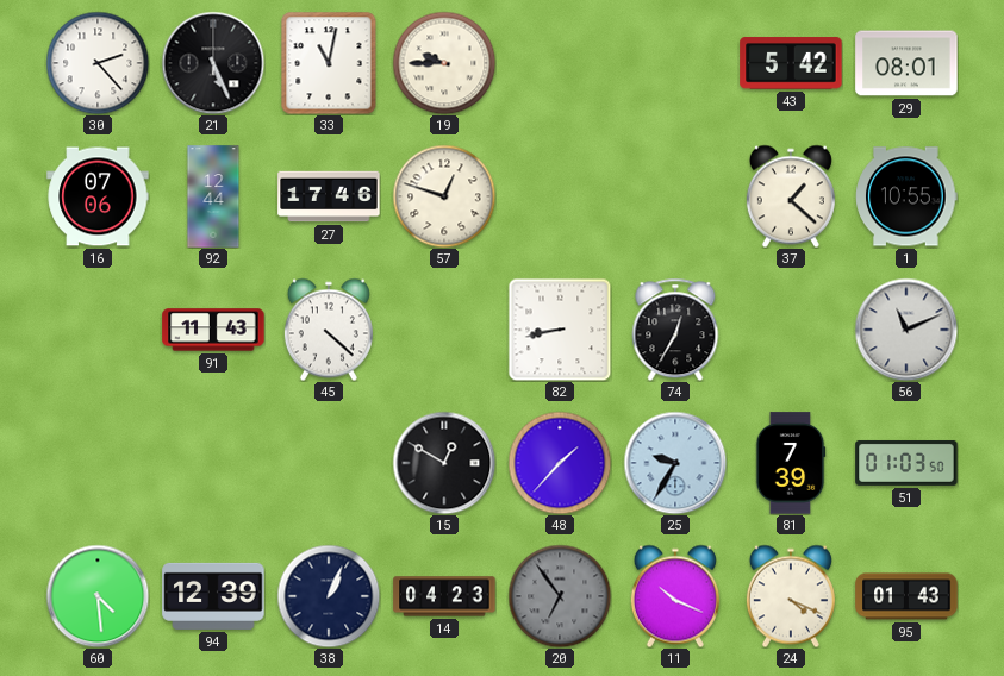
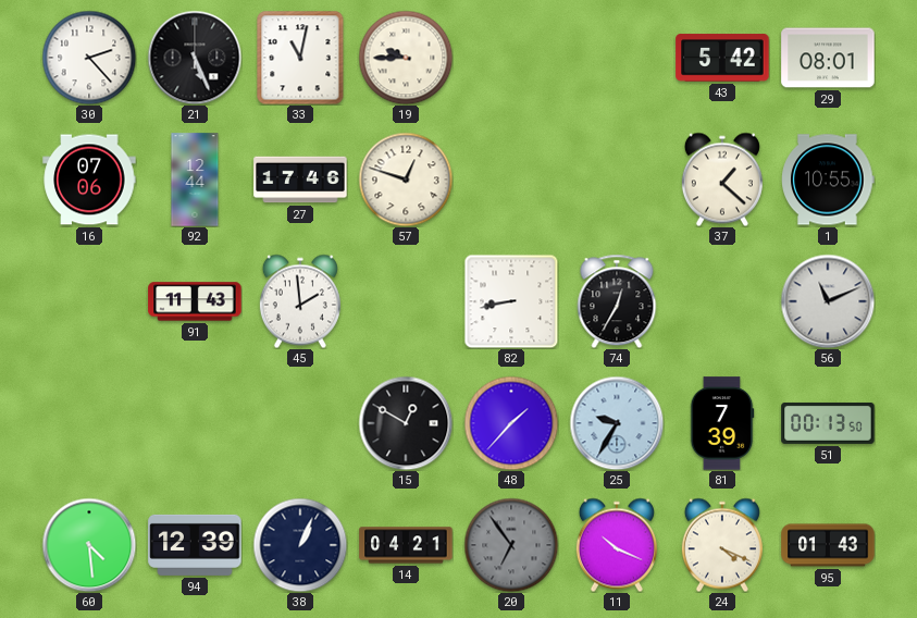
45: 4:22 -> 1:59
51: 01:03 -> 00:13
14: 04:23 -> 04:21
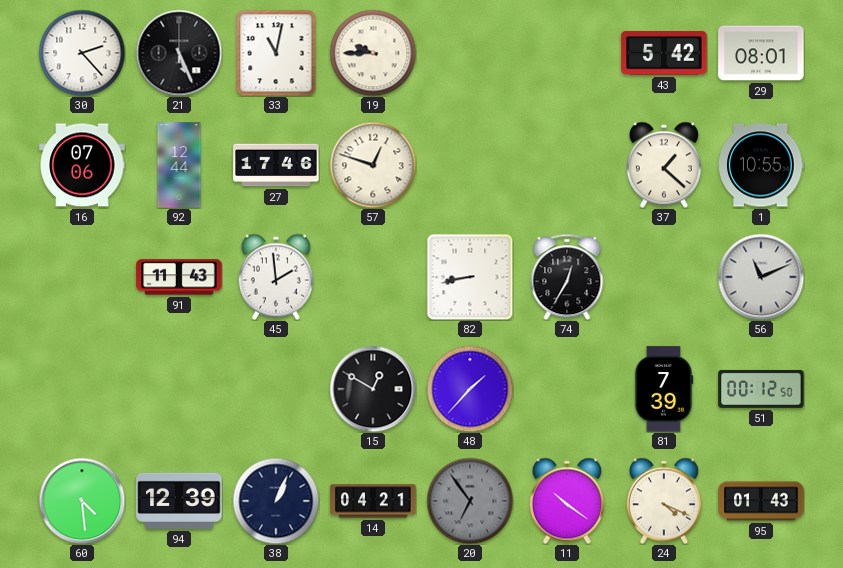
25: 9:35 -> none
51: 00:13 -> 00:12
11: 10:19 -> 10:21
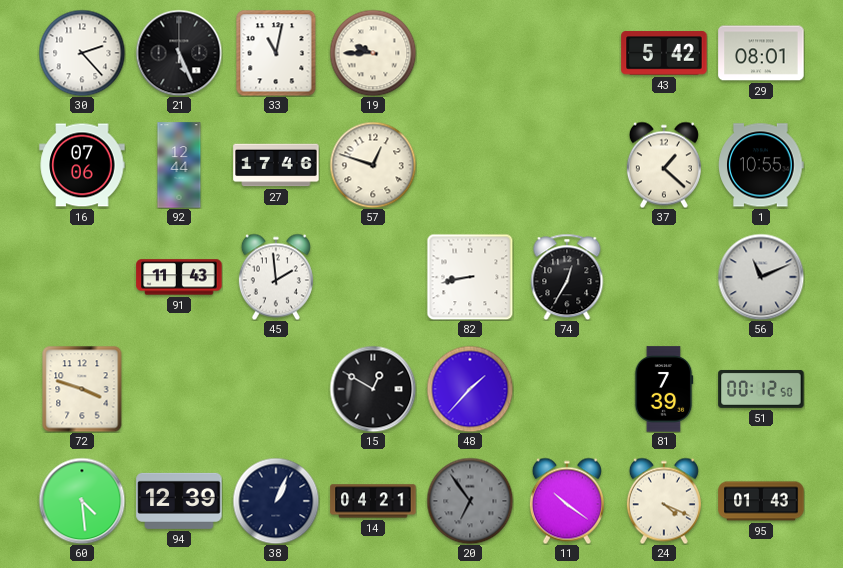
72: none -> 3:48
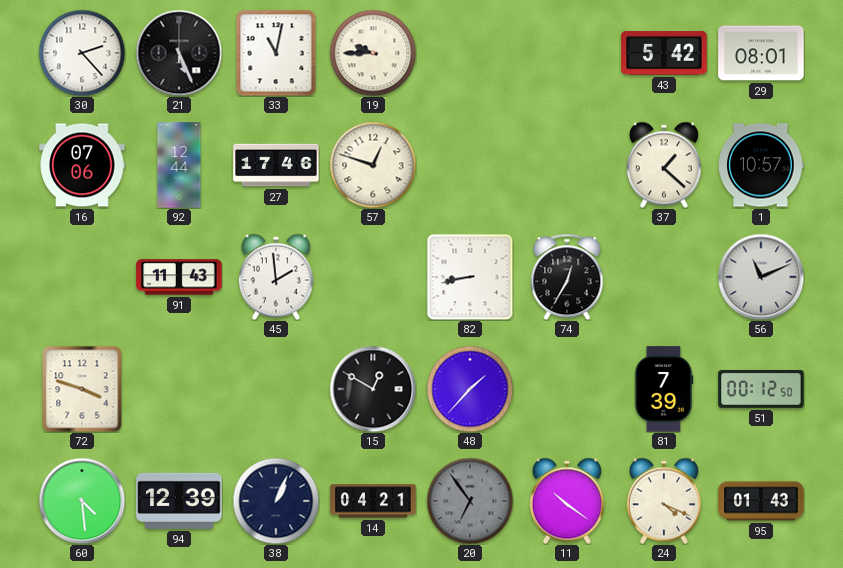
1: 10:55 -> 10:57
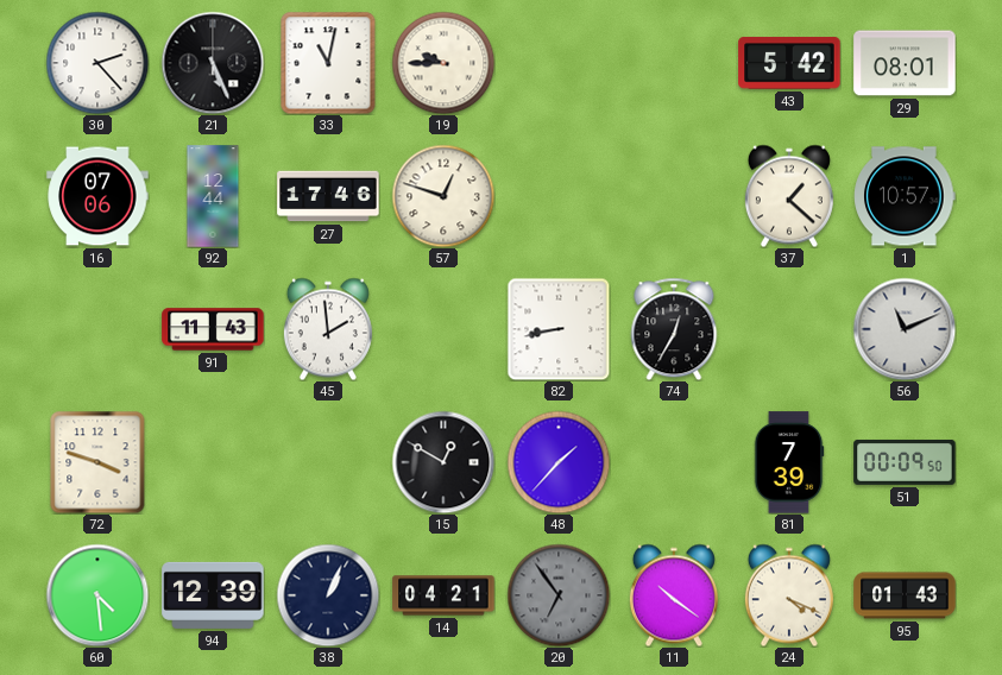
51: 00:12 -> 00:09
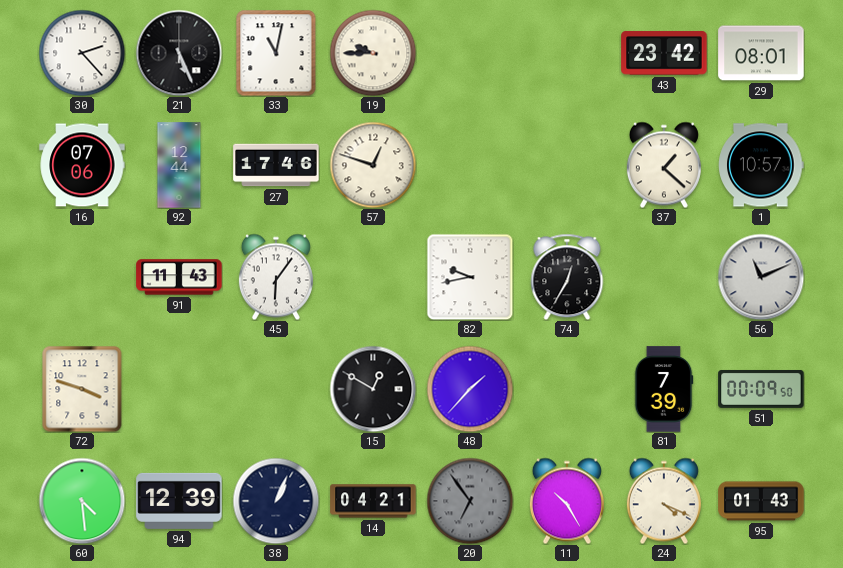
43: 5:42 -> 23:42
45: 1:59 -> 6:06
82: 8:43 -> 9:43
11: 10:21 -> 10:25
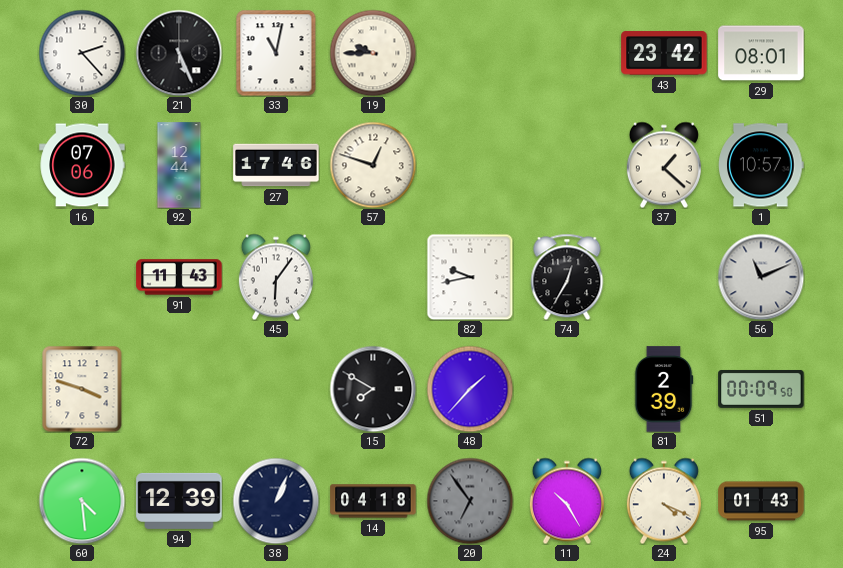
15: 12:50 -> 7:50
81: 7:39 -> 2:39
14: 04:21 -> 04:18
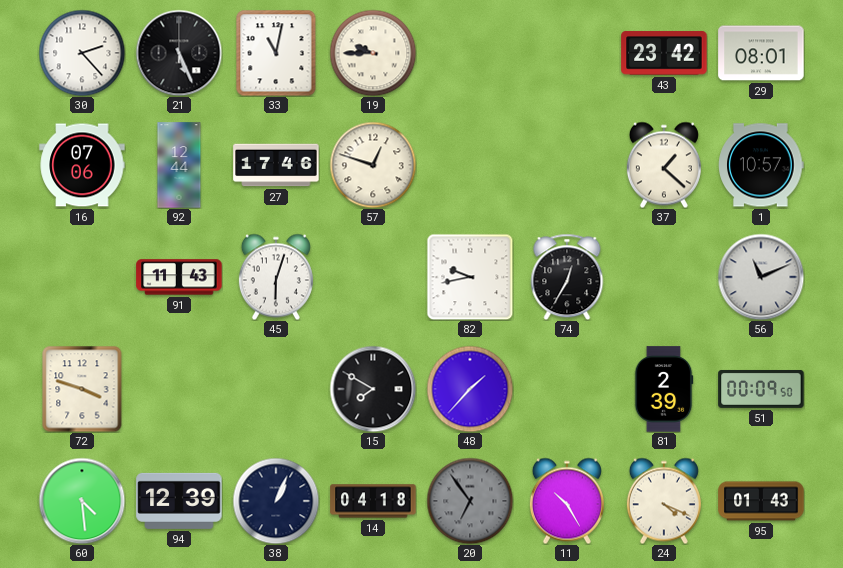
45: 6:06 -> 6:03
